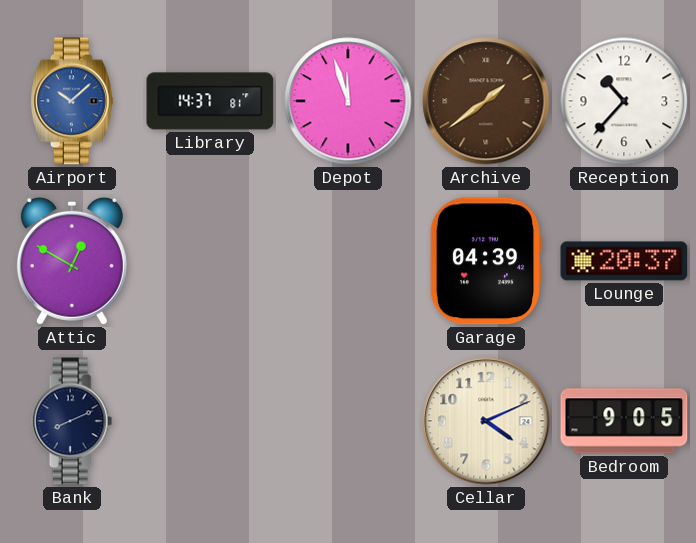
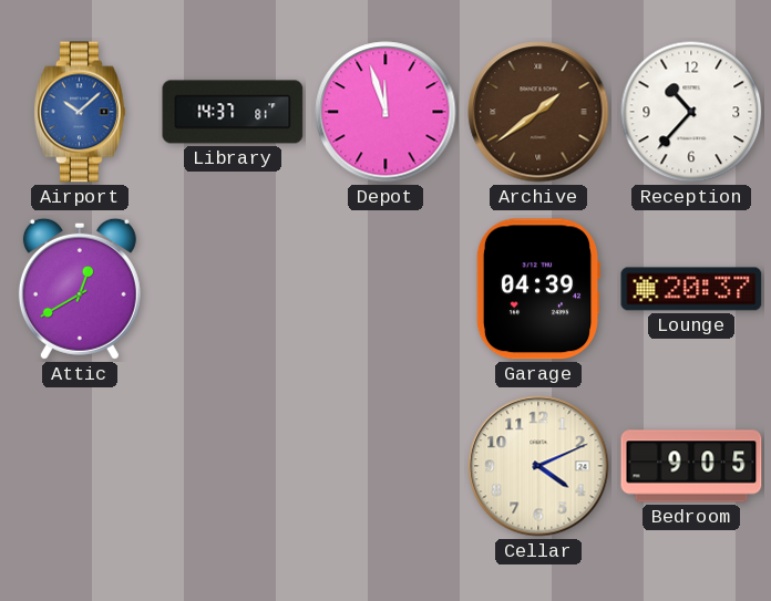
Attic: 12:50 -> 12:40
Bank: 8:11 -> none
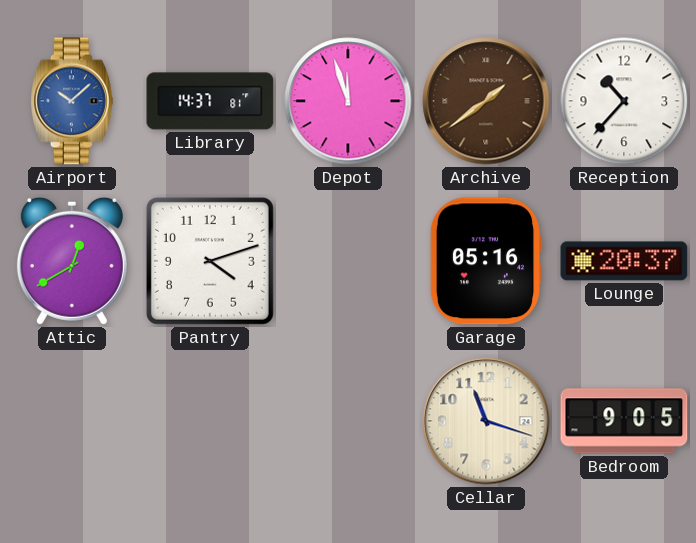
Pantry: none -> 4:12
Garage: 04:39 -> 05:16
Cellar: 4:11 -> 11:18
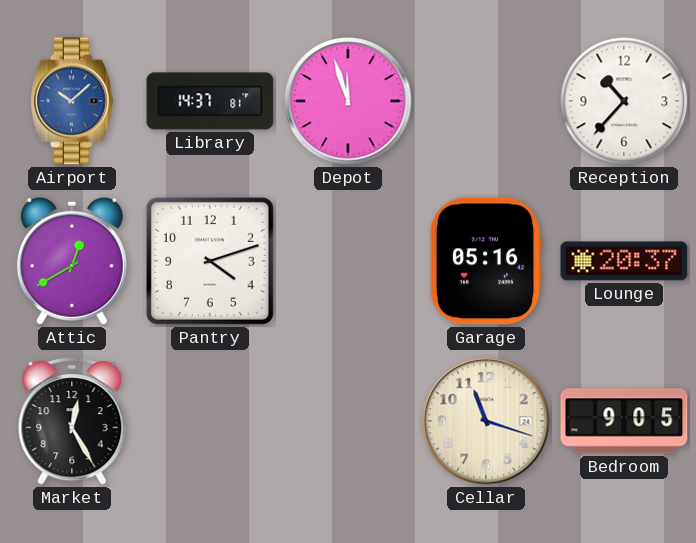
Archive: 1:39 -> none
Market: none -> 12:25
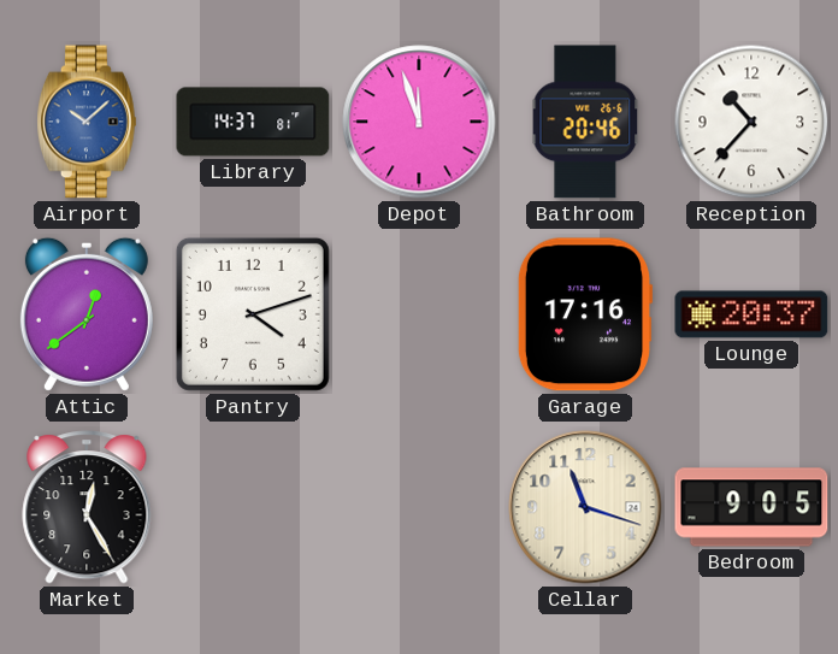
Bathroom: none -> 20:46
Attic: 12:40 -> 12:39
Garage: 05:16 -> 17:16
